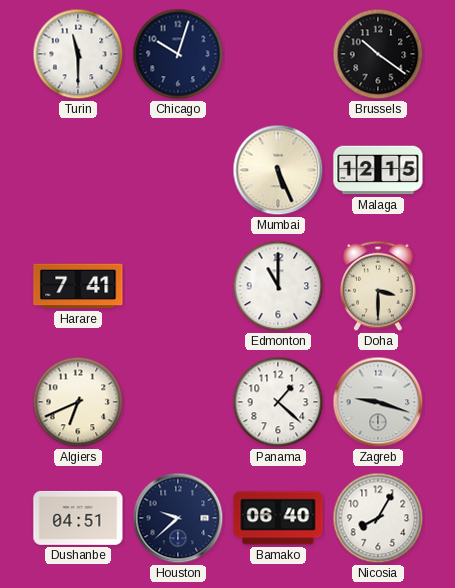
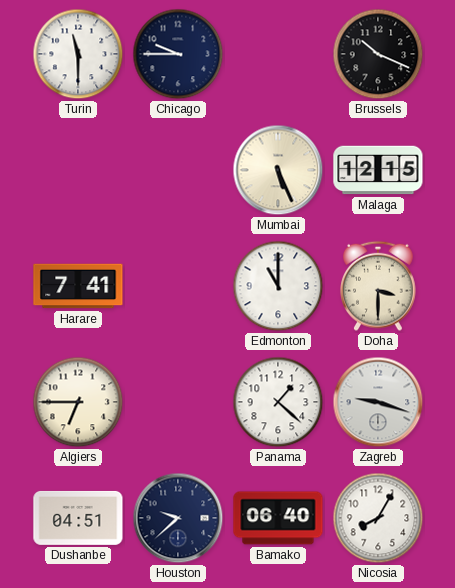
Chicago: 10:03 -> 9:45
Brussels: 10:21 -> 10:19
Algiers: 6:41 -> 6:45
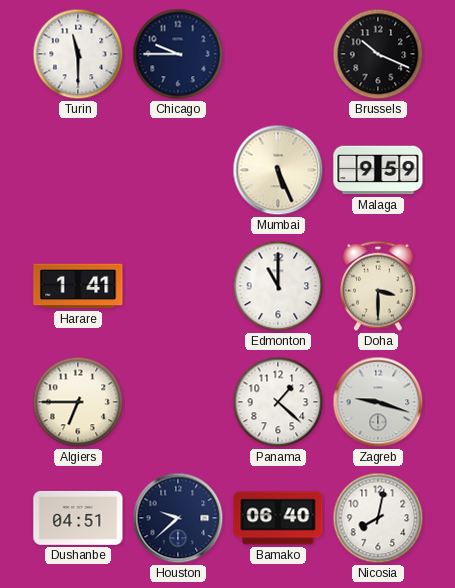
Malaga: 12:15 -> 9:59
Harare: 7:41 -> 1:41
Nicosia: 8:05 -> 8:02
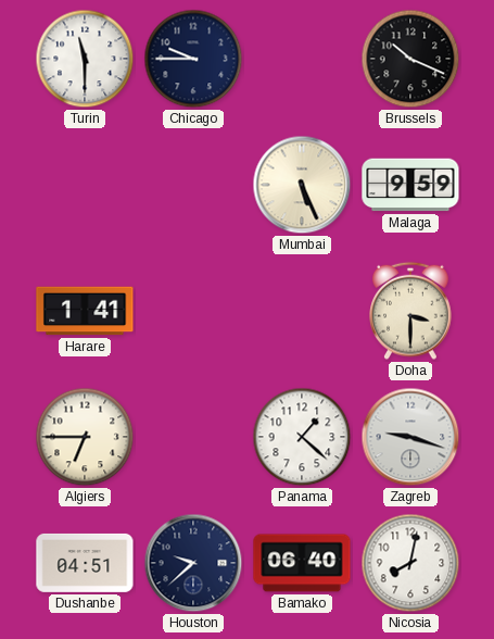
Edmonton: 11:00 -> none
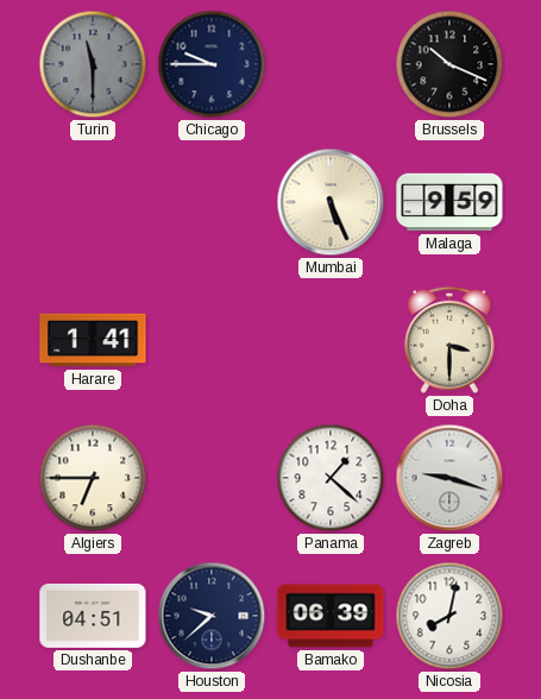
Turin dial: white -> grey
Bamako: 06:40 -> 06:39
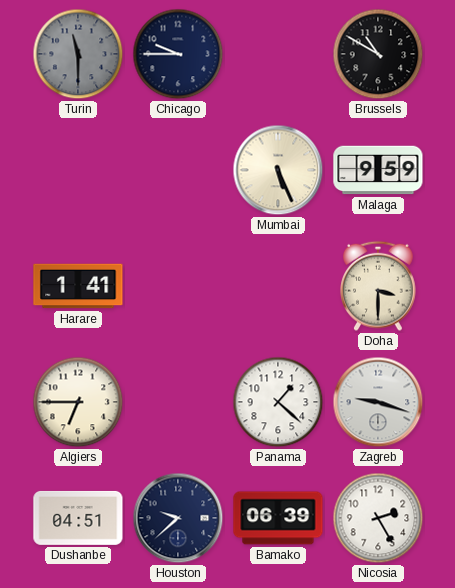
Brussels: 10:19 -> 10:50
Nicosia: 8:02 -> 2:25
